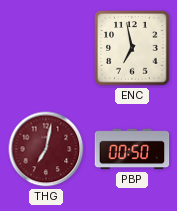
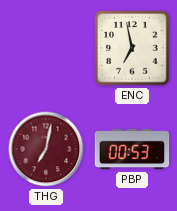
PBP: 00:50 -> 00:53
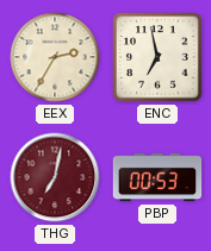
EEX: none -> 2:35
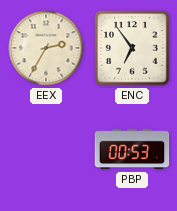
ENC: 6:58 -> 6:54
THG: 7:02 -> none
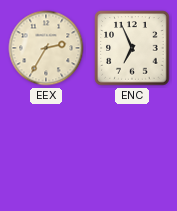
ENC: 6:54 -> 6:56
PBP: 00:53 -> none
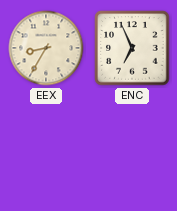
EEX: 2:35 -> 8:35
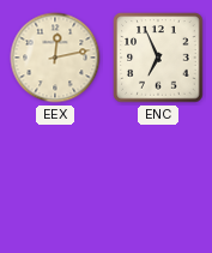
EEX: 8:35 -> 12:13
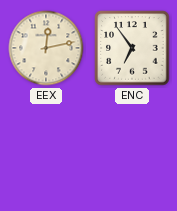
ENC: 6:56 -> 6:54
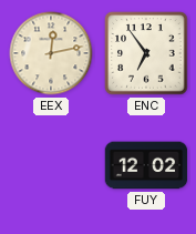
FUY: none -> 12:02
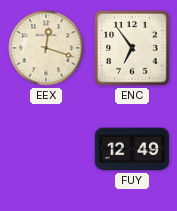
EEX: 12:13 -> 12:18
FUY: 12:02 -> 12:49
